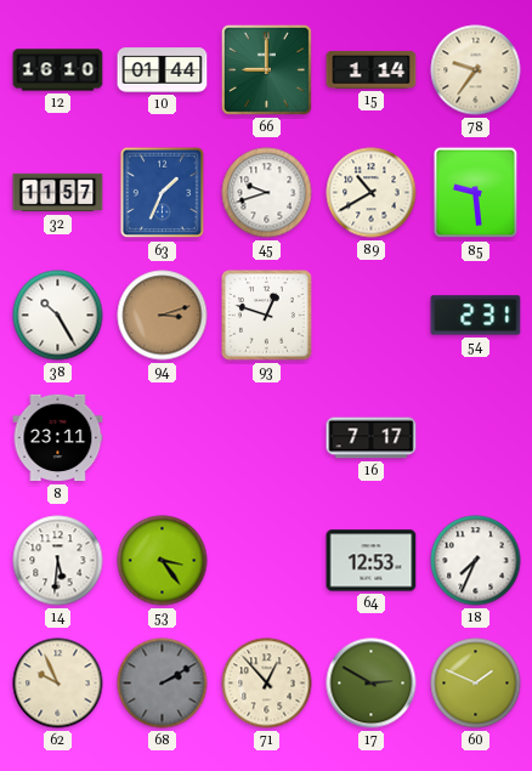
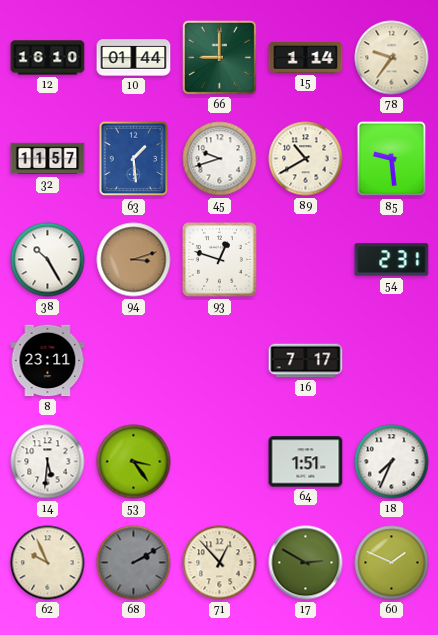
63: 1:34 -> 1:29
64: 12:53 -> 1:51
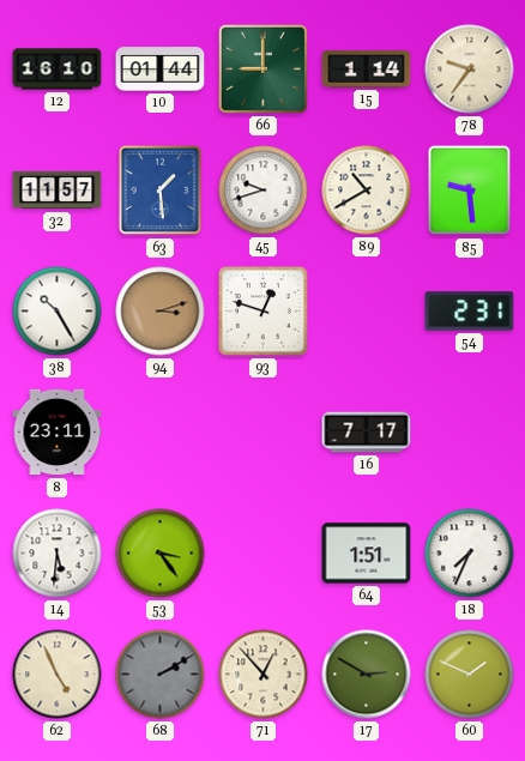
62: 9:56 -> 4:56
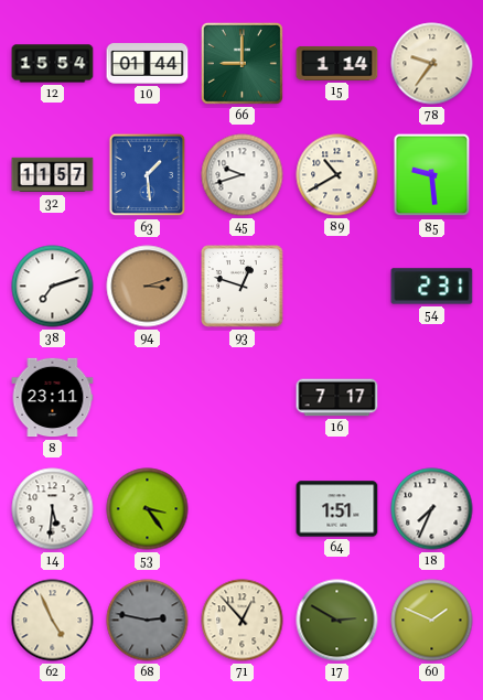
12: 16:10 -> 15:54
38: 10:25 -> 7:12
68: 2:10 -> 2:47
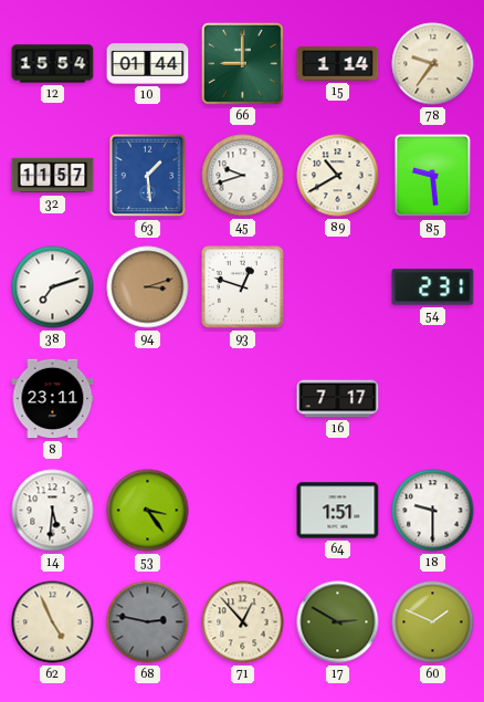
18: 7:34 -> 9:30
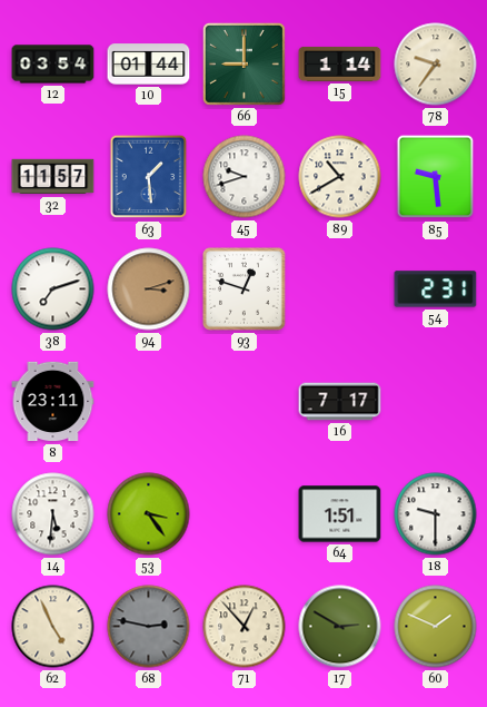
12: 15:54 -> 03:54
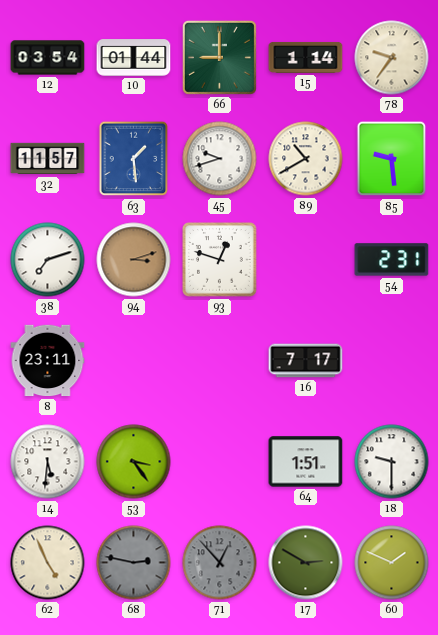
71 dial: cream -> grey
